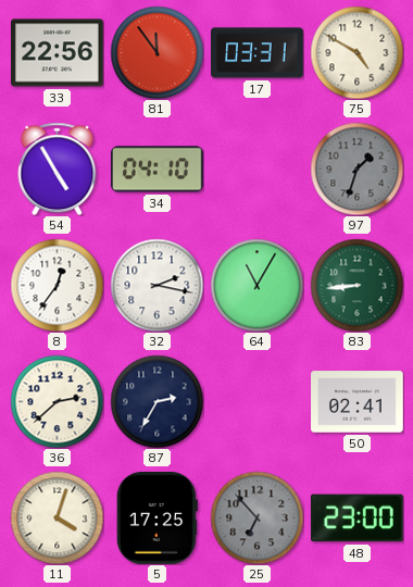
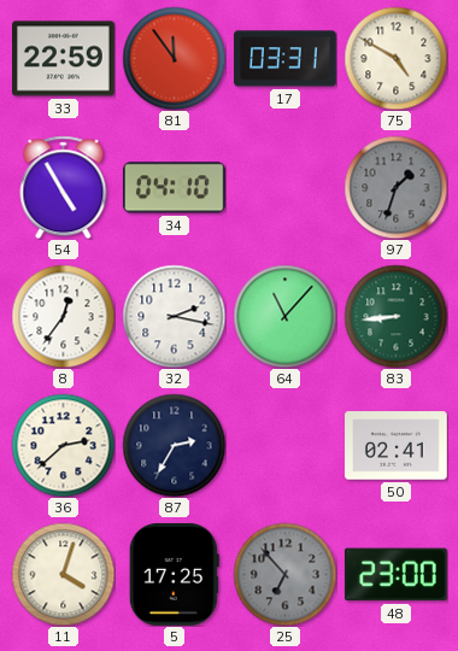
33: 22:56 -> 22:59
64: 11:05 -> 11:07
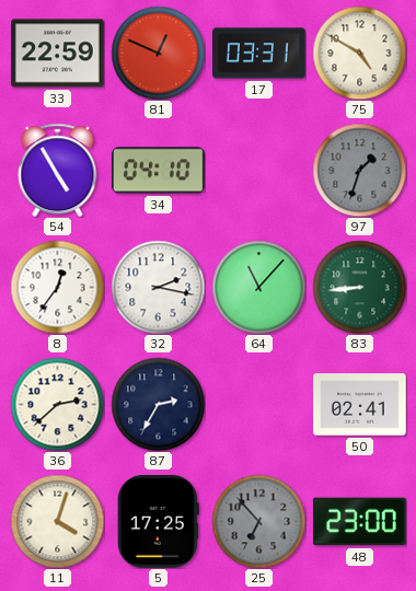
81: 11:54 -> 12:49
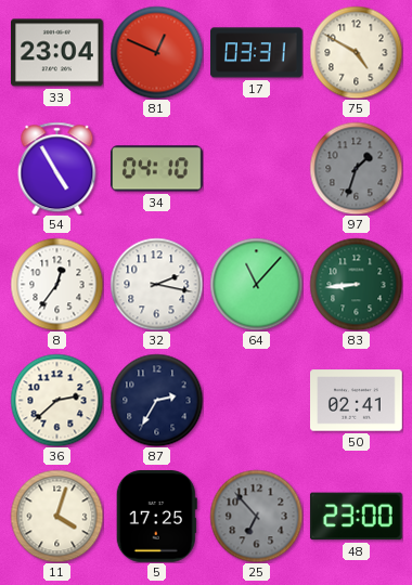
33: 22:59 -> 23:04
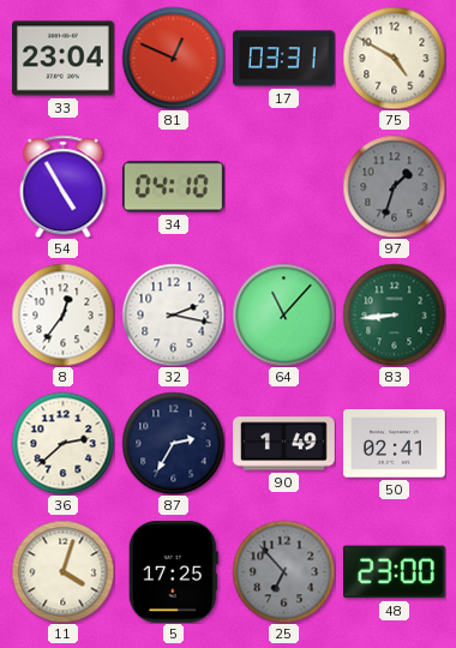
90: none -> 1:49
